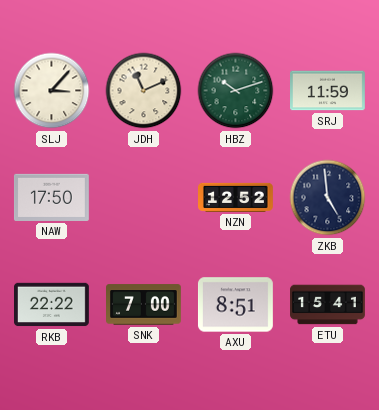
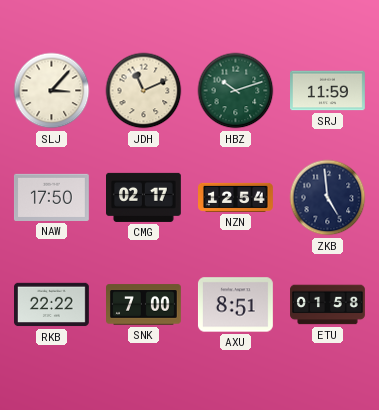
CMG: none -> 02:17
NZN: 12:52 -> 12:54
ETU: 15:41 -> 01:58
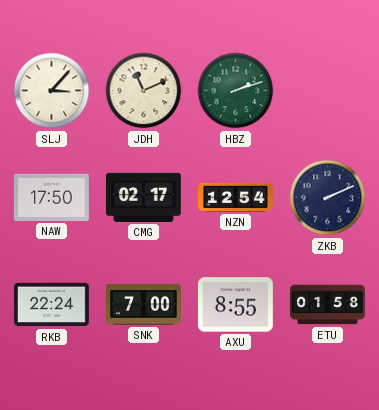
HBZ: 10:12 -> 2:12
SRJ: 11:59 -> none
ZKB: 4:59 -> 2:11
RKB: 22:22 -> 22:24
AXU: 8:51 -> 8:55
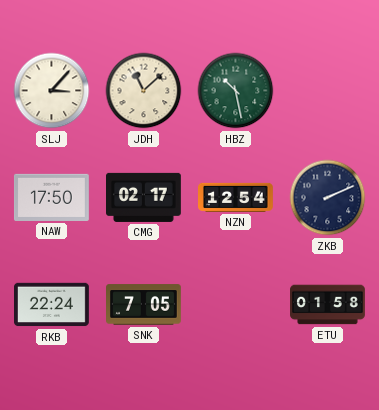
JDH: 11:11 -> 11:08
HBZ: 2:12 -> 10:28
SNK: 7:00 -> 7:05
AXU: 8:55 -> none
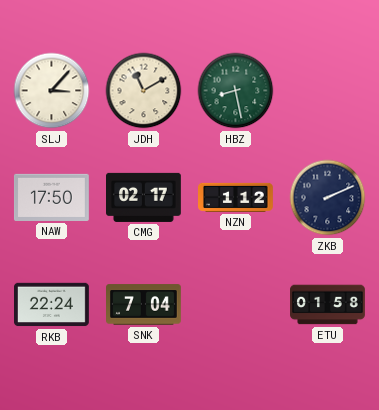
JDH: 11:08 -> 11:10
HBZ: 10:28 -> 8:28
NZN: 12:54 -> 1:12
SNK: 7:05 -> 7:04
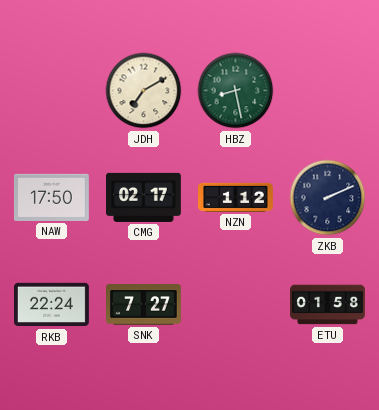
SLJ: 3:07 -> none
JDH: 11:10 -> 7:10
SNK: 7:04 -> 7:27
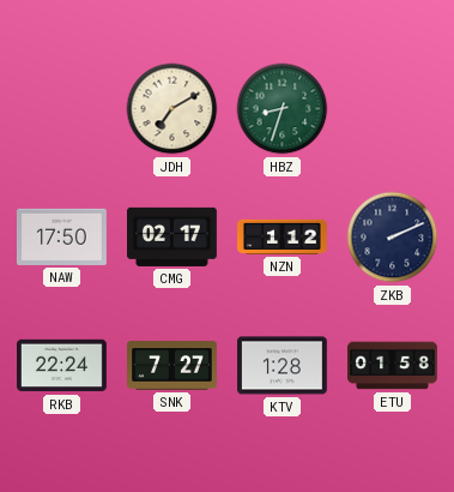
HBZ: 8:28 -> 8:33
KTV: none -> 1:28
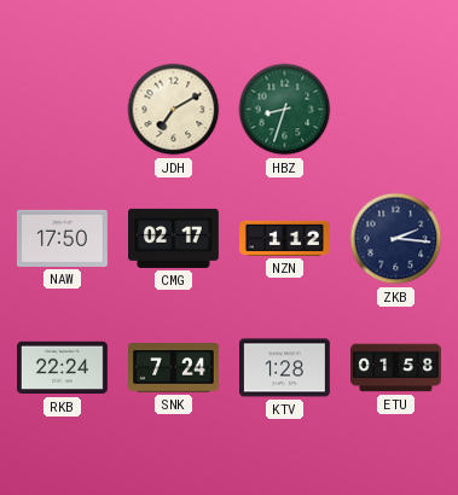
ZKB: 2:11 -> 2:16
SNK: 7:27 -> 7:24
